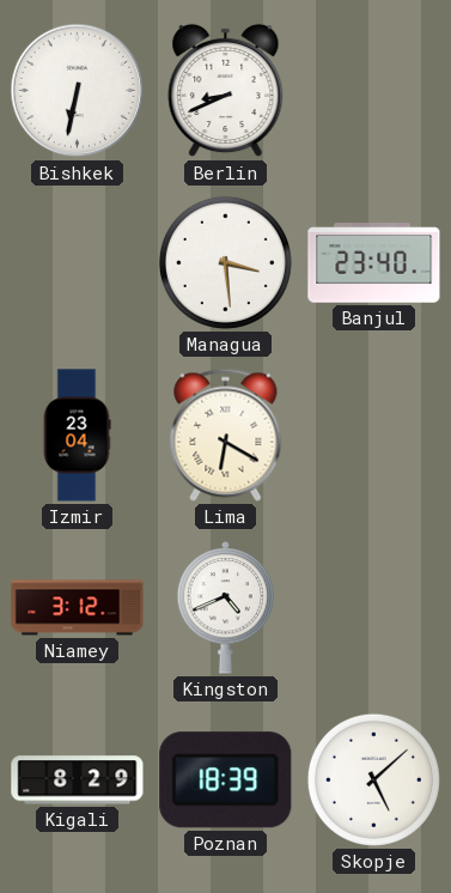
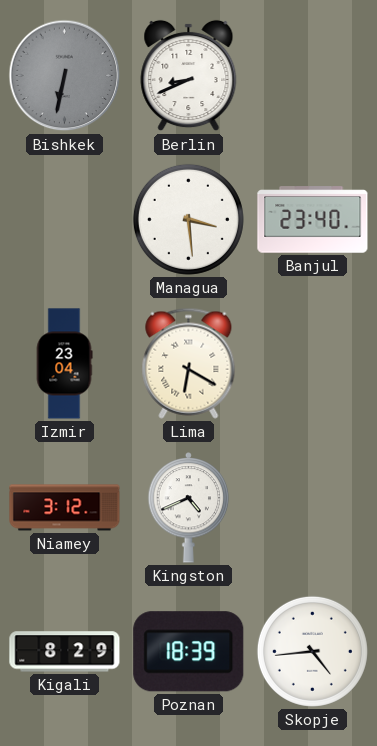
Bishkek dial: white -> grey
Skopje: 5:08 -> 4:44
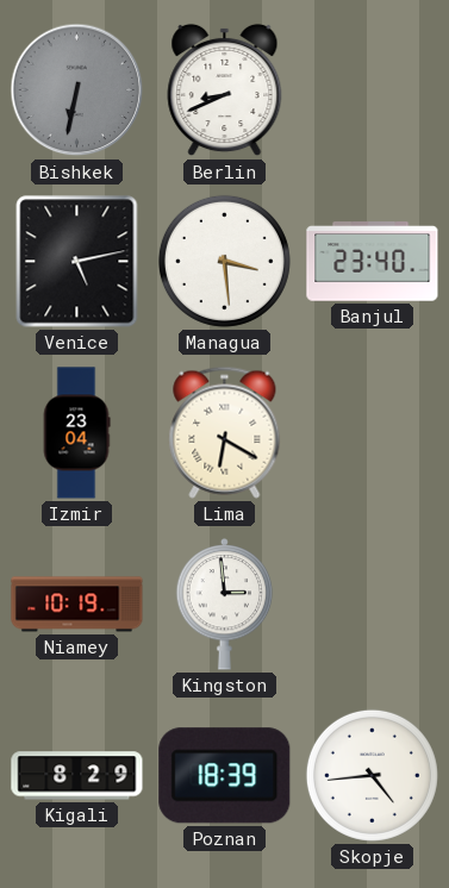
Venice: none -> 5:13
Niamey: 3:12 -> 10:19
Kingston: 4:41 -> 2:59
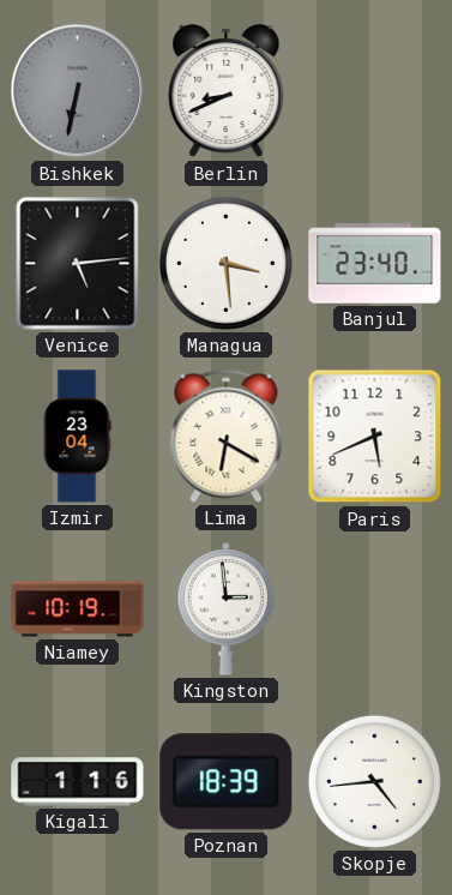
Venice: 5:13 -> 5:14
Paris: none -> 5:41
Kigali: 8:29 -> 1:16
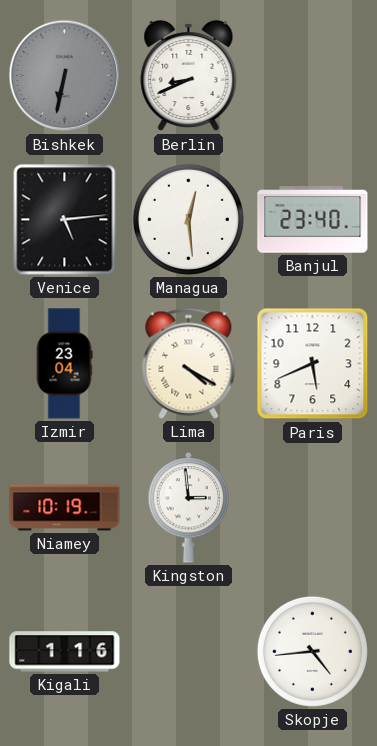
Managua: 3:29 -> 12:29
Lima: 6:20 -> 4:20
Poznan: 18:39 -> none
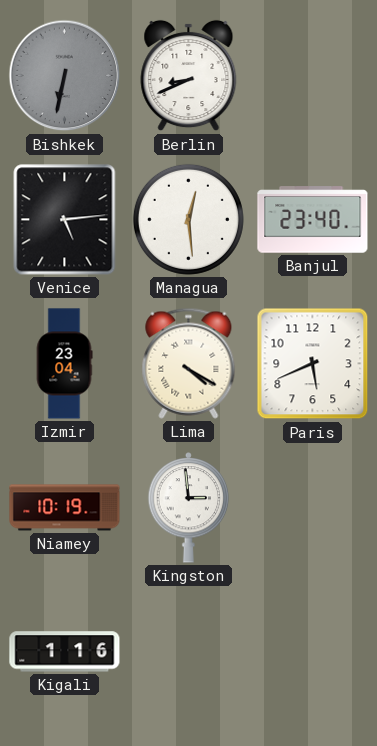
Skopje: 4:44 -> none
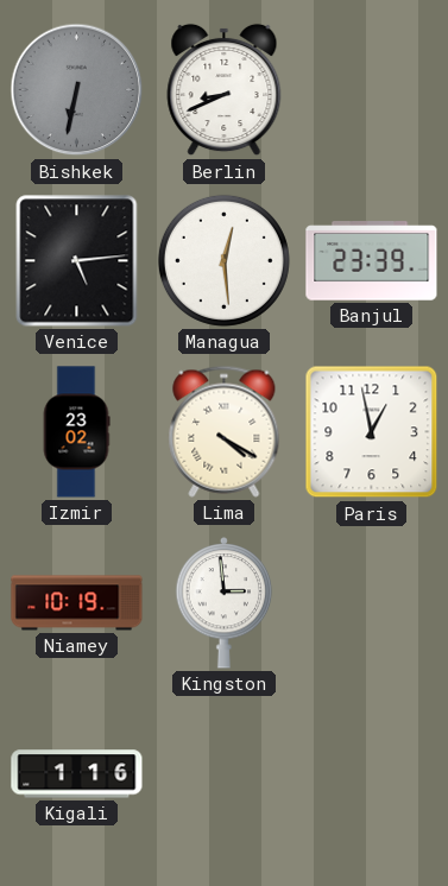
Banjul: 23:40 -> 23:39
Izmir: 23:04 -> 23:02
Paris: 5:41 -> 12:58
